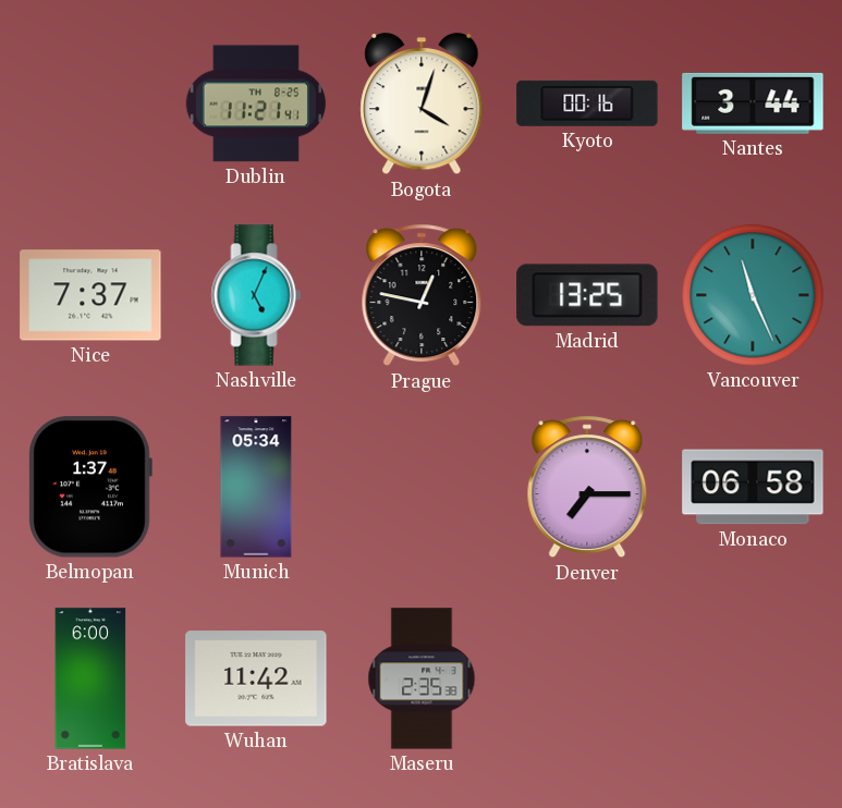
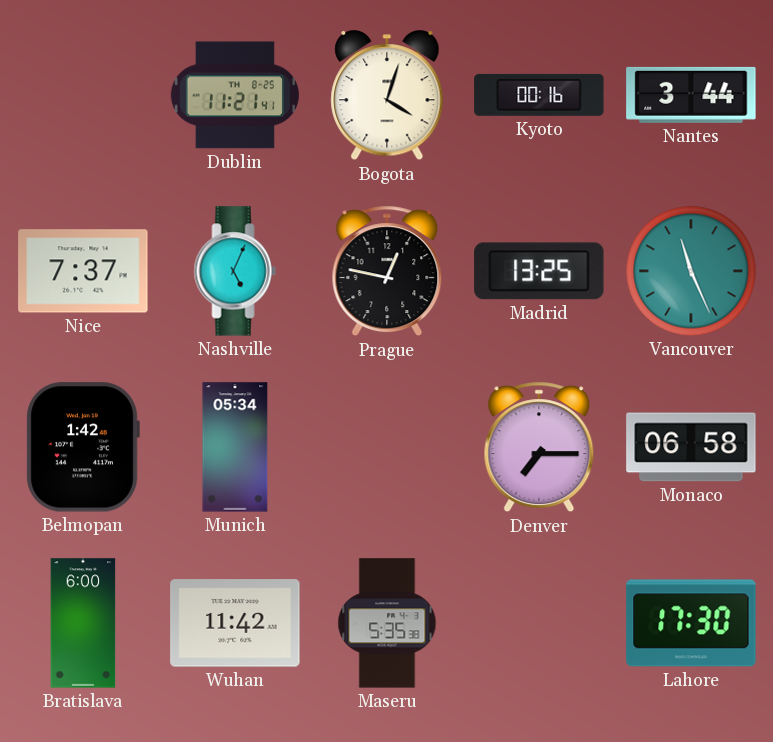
Belmopan: 1:37 -> 1:42
Maseru: 2:35 -> 5:35
Lahore: none -> 17:30
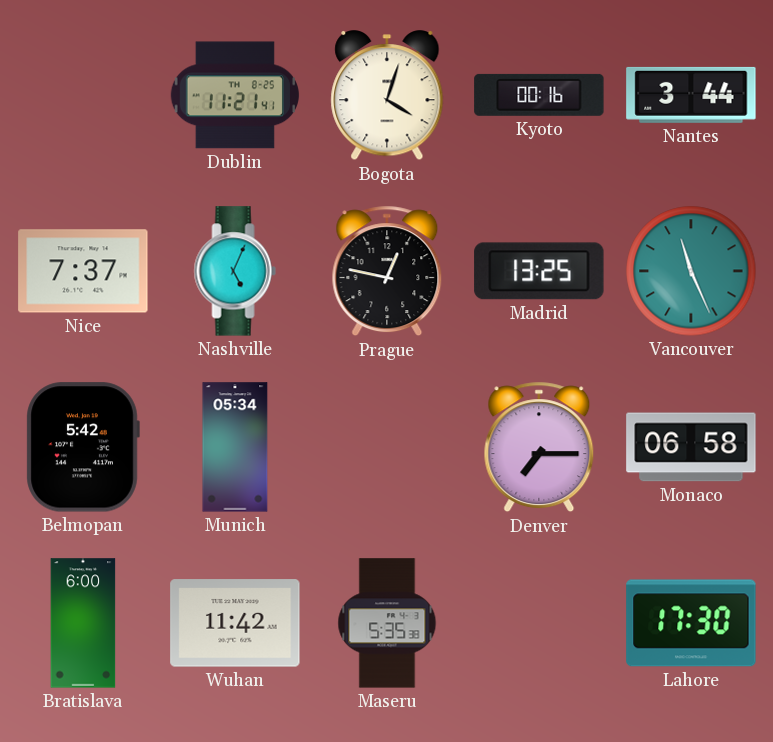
Belmopan: 1:42 -> 5:42
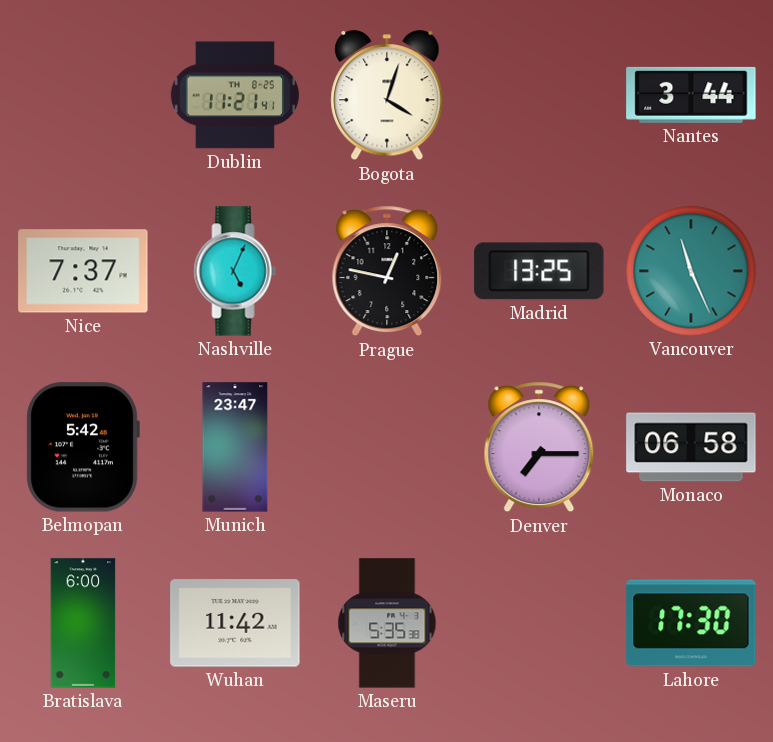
Kyoto: 00:16 -> none
Munich: 05:34 -> 23:47
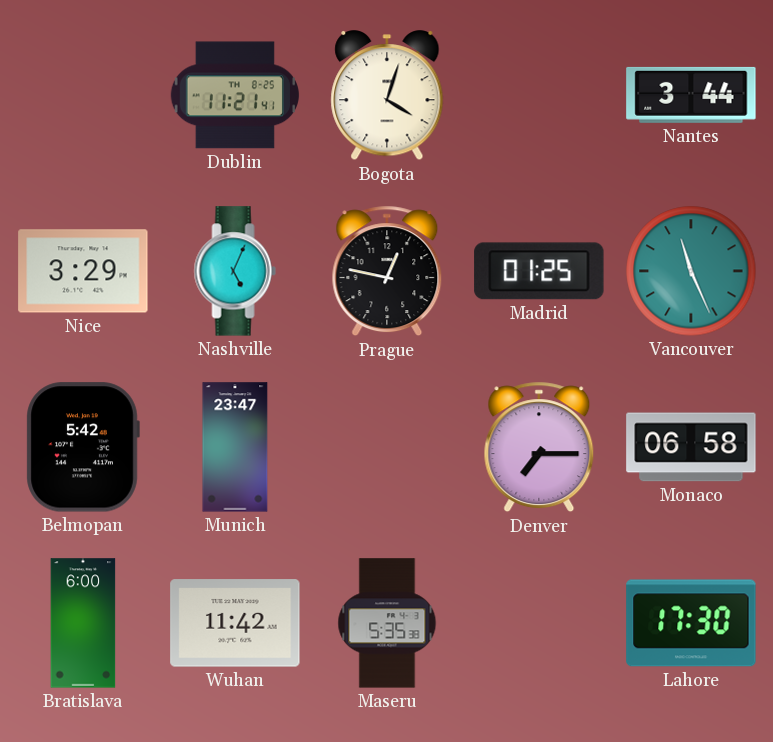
Nice: 7:37 -> 3:29
Madrid: 13:25 -> 01:25
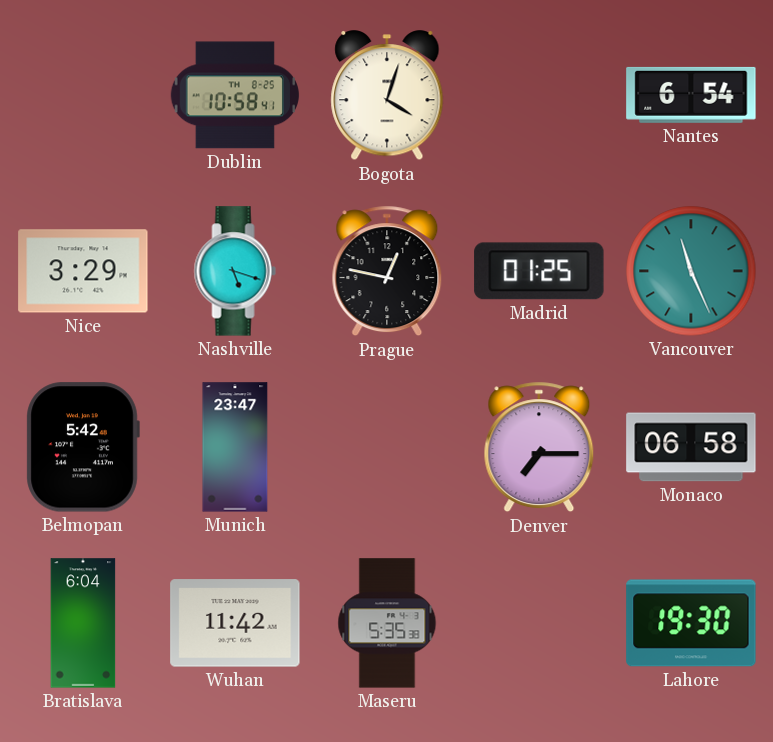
Dublin: 11:21 -> 10:58
Nantes: 3:44 -> 6:54
Nashville: 5:04 -> 5:18
Bratislava: 6:00 -> 6:04
Lahore: 17:30 -> 19:30
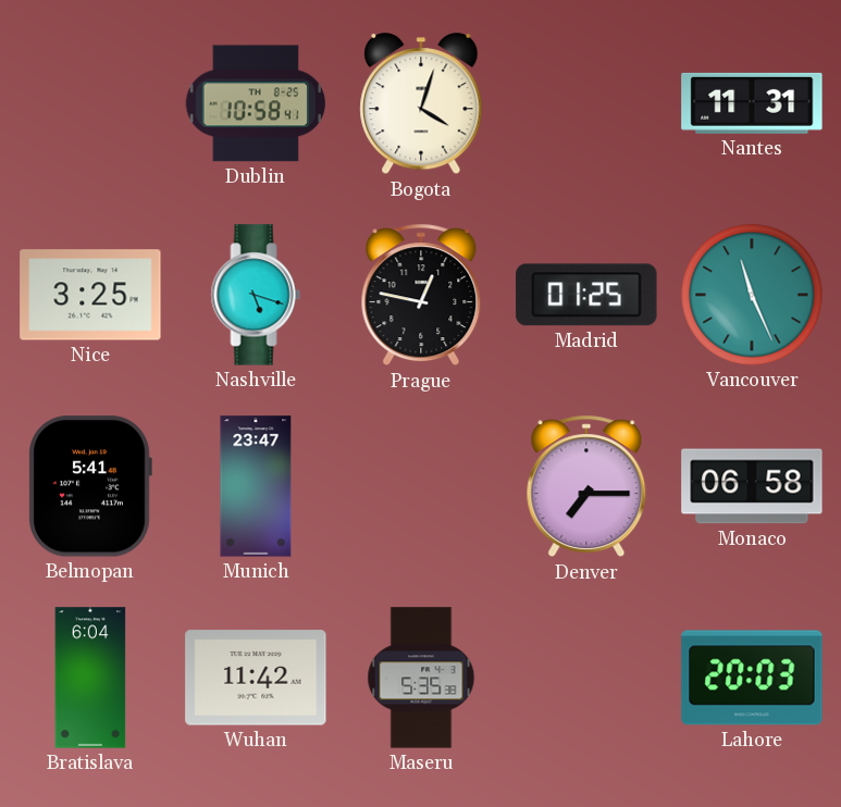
Nantes: 6:54 -> 11:31
Nice: 3:29 -> 3:25
Belmopan: 5:42 -> 5:41
Lahore: 19:30 -> 20:03
